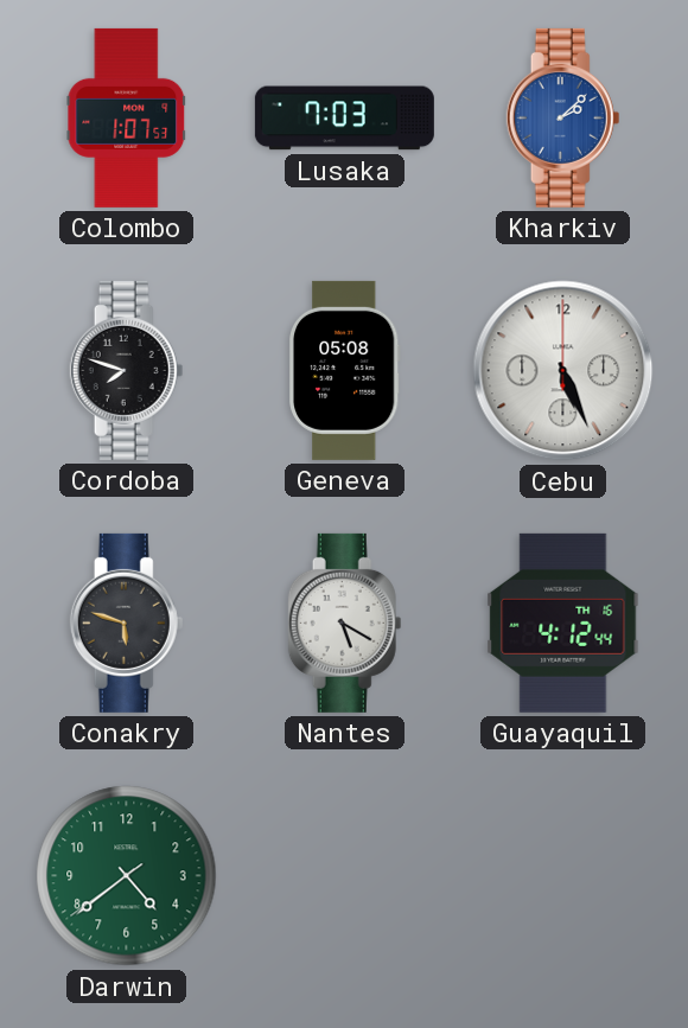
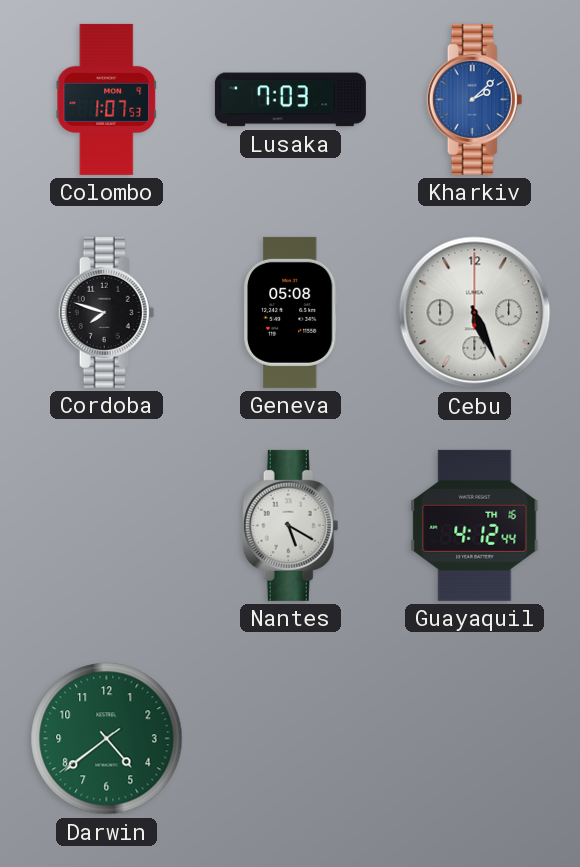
Conakry: 5:48 -> none
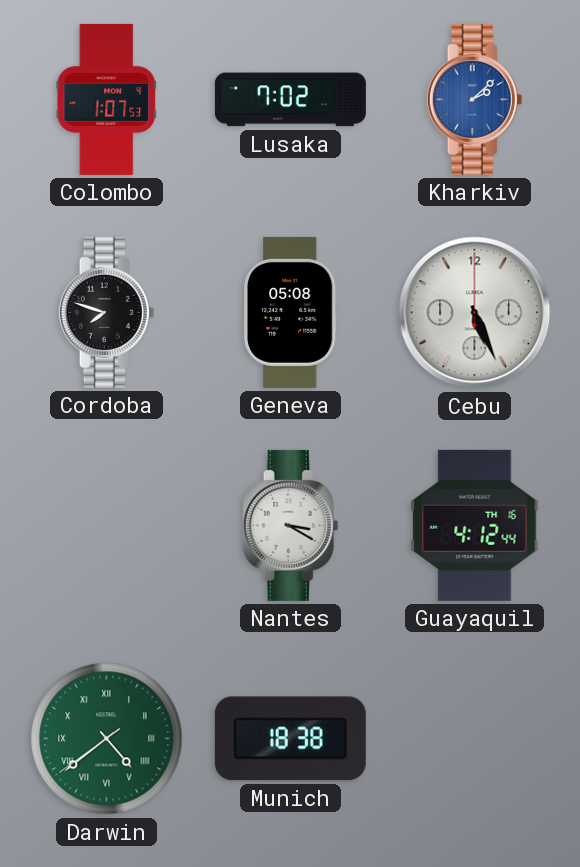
Lusaka: 7:03 -> 7:02
Nantes: 5:20 -> 3:20
Darwin numerals: Arabic -> Roman
Munich: none -> 18:38
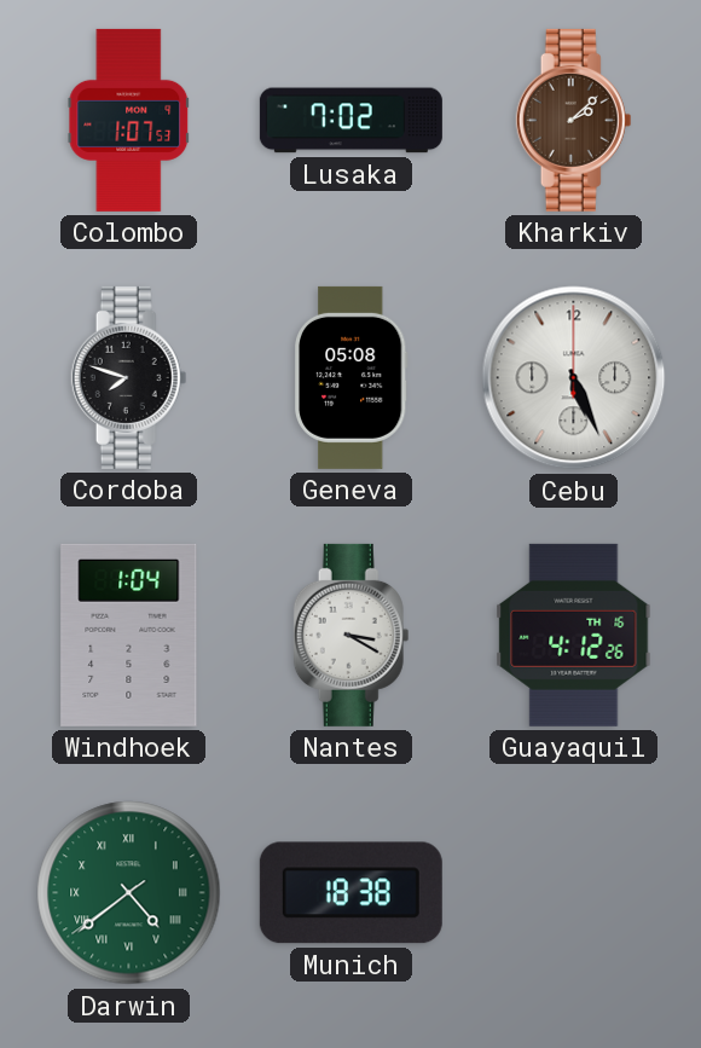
Kharkiv dial: blue -> brown
Windhoek: none -> 1:04
Guayaquil: 4:12:44 -> 4:12:26
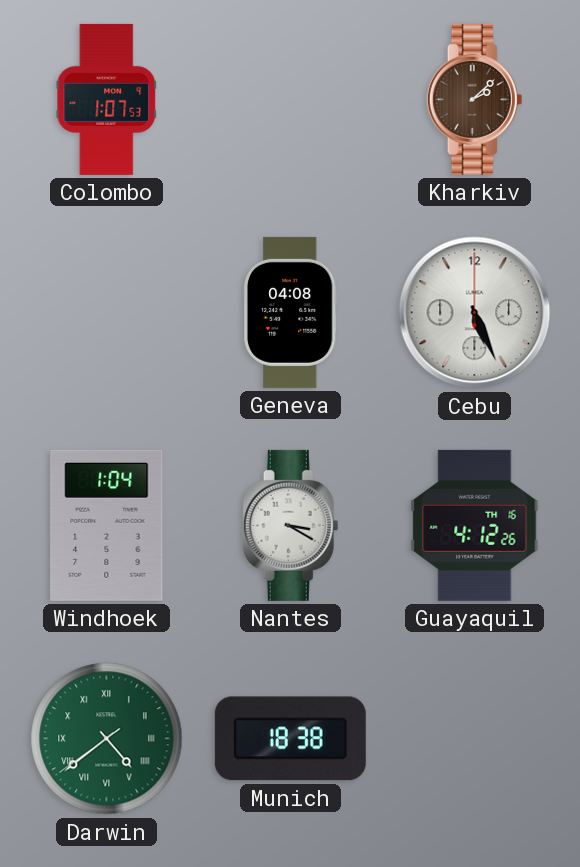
Lusaka: 7:02 -> none
Cordoba: 7:48 -> none
Geneva: 05:08 -> 04:08
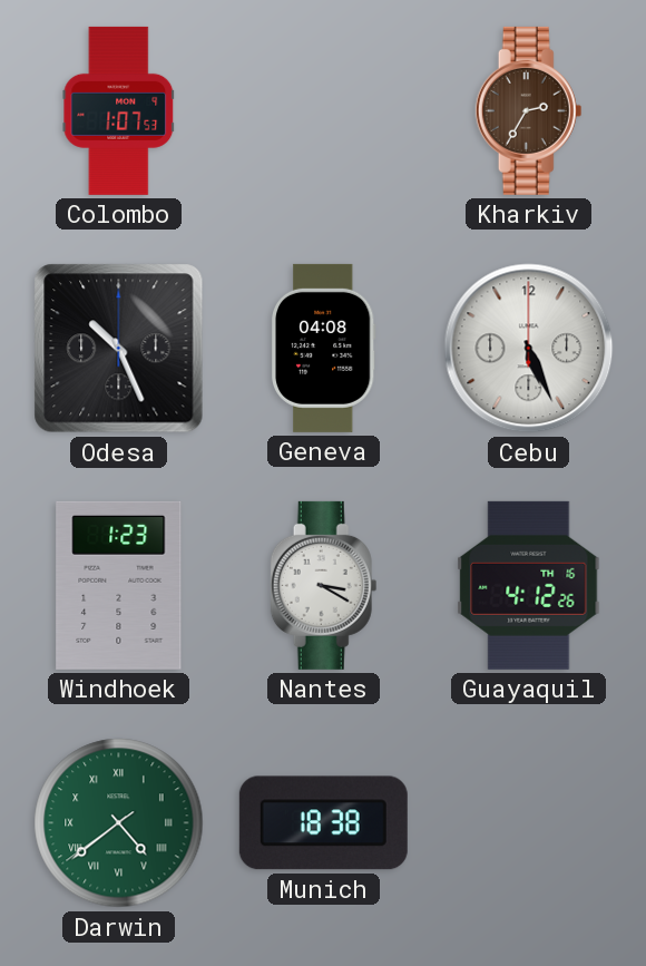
Kharkiv: 2:08 -> 2:35
Odesa: none -> 10:26
Windhoek: 1:04 -> 1:23
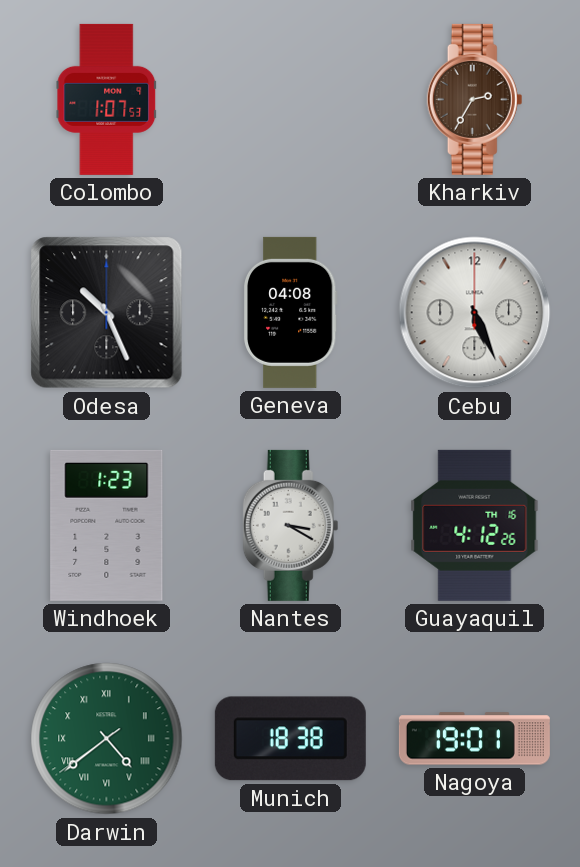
Nagoya: none -> 19:01
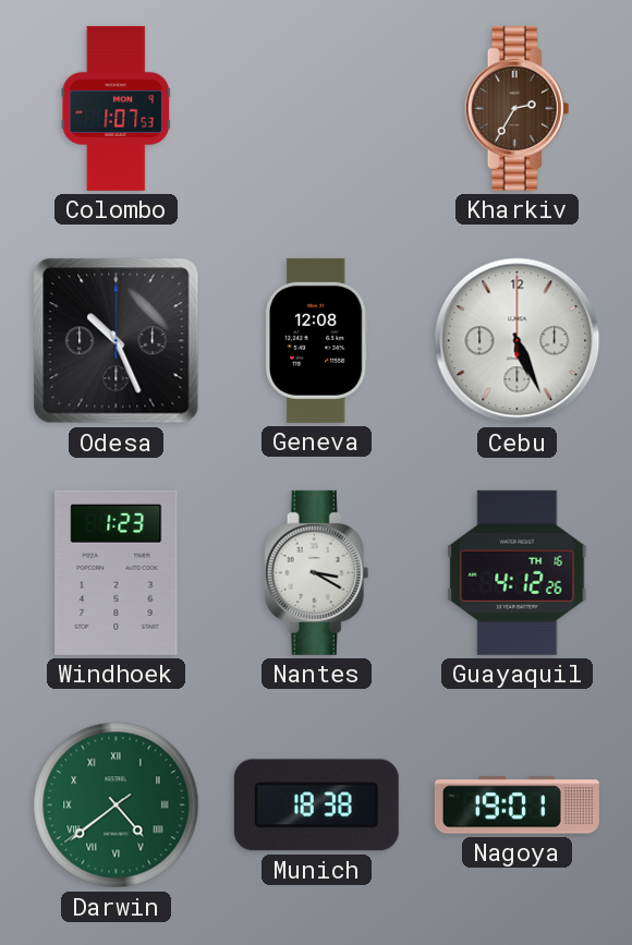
Geneva: 04:08 -> 12:08
